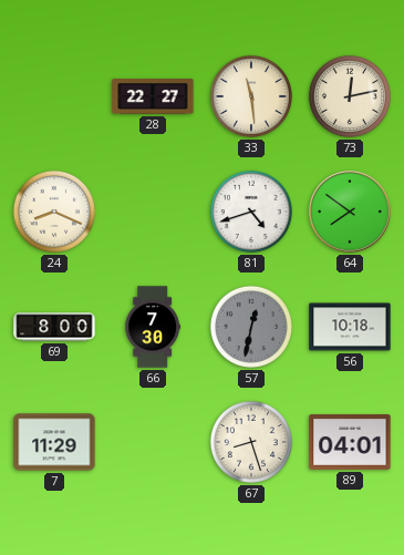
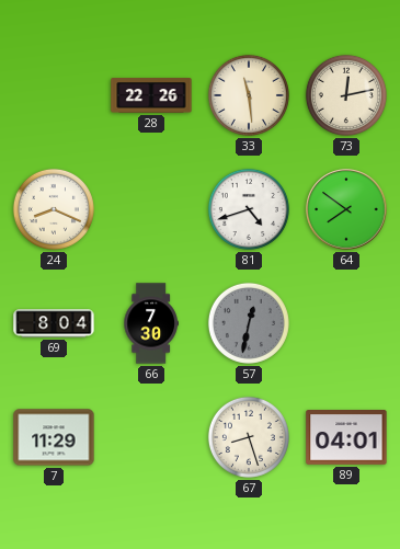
28: 22:27 -> 22:26
69: 8:00 -> 8:04
56: 10:18 -> none
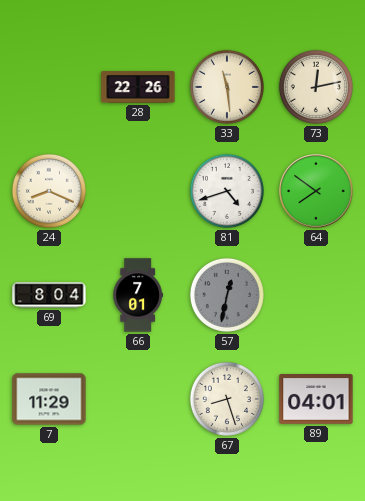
66: 7:30 -> 7:01
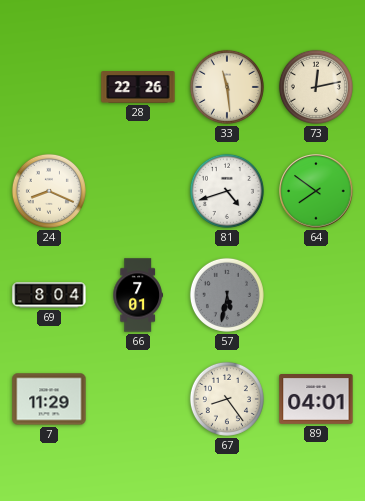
57: 12:32 -> 5:32
67: 8:27 -> 8:24
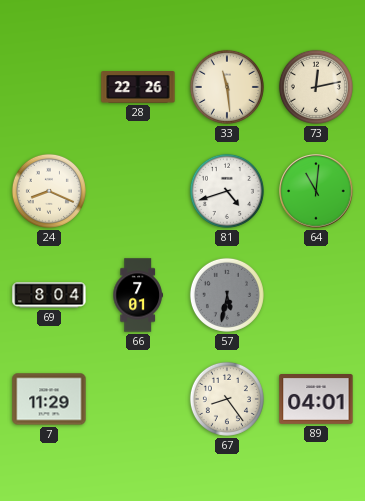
64: 7:51 -> 11:01
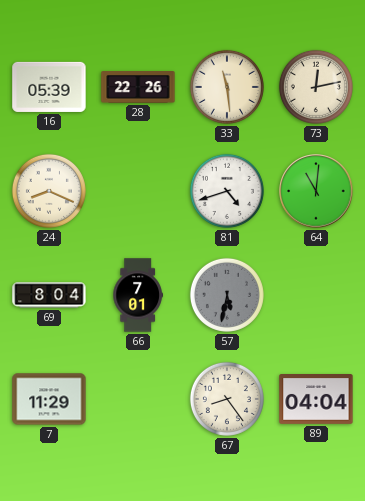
16: none -> 05:39
89: 04:01 -> 04:04
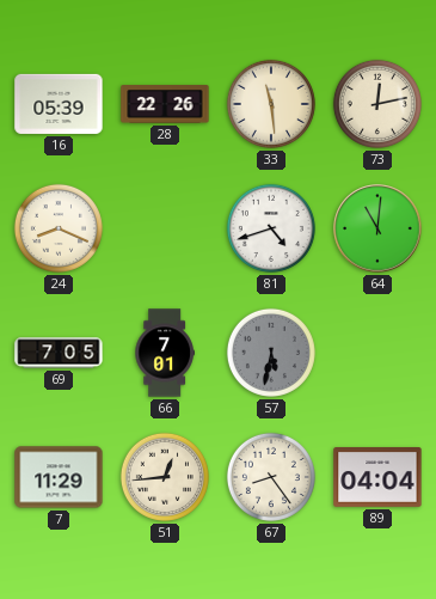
69: 8:04 -> 7:05
51: none -> 12:44
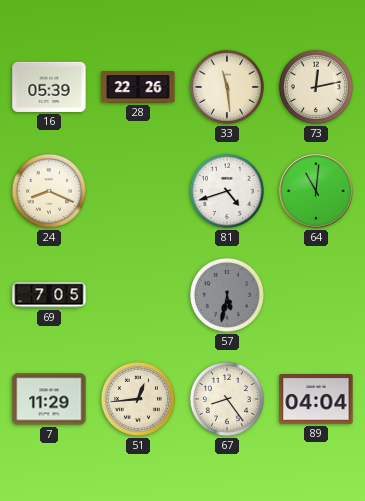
66: 7:01 -> none
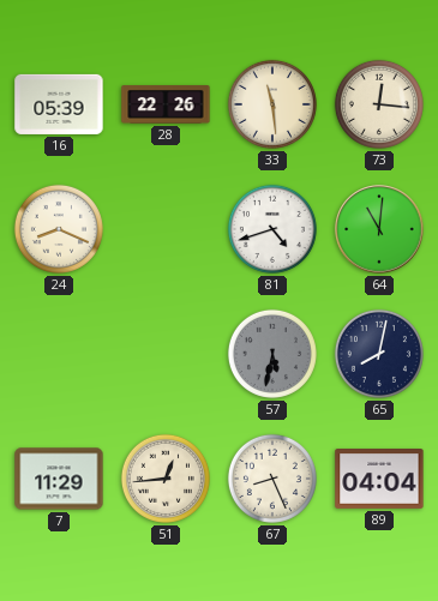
73: 12:13 -> 12:16
69: 7:05 -> none
65: none -> 8:02
67: 8:24 -> 8:26
